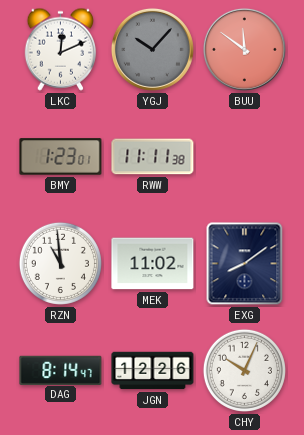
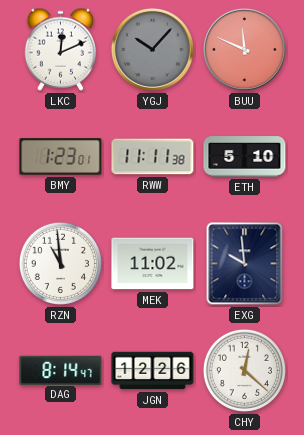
BUU: 11:51 -> 11:49
ETH: none -> 5:10
EXG: 8:09 -> 9:59
CHY: 10:04 -> 12:22
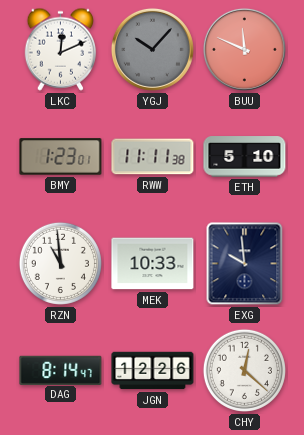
MEK: 11:02 -> 10:33
